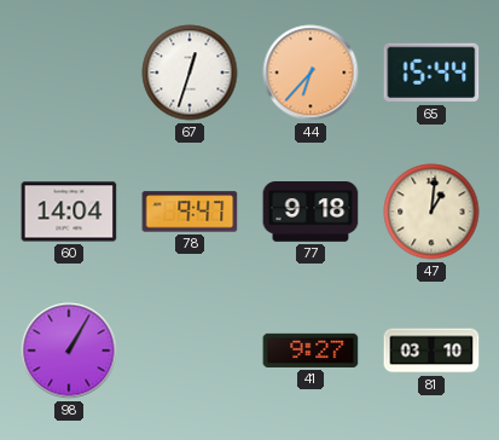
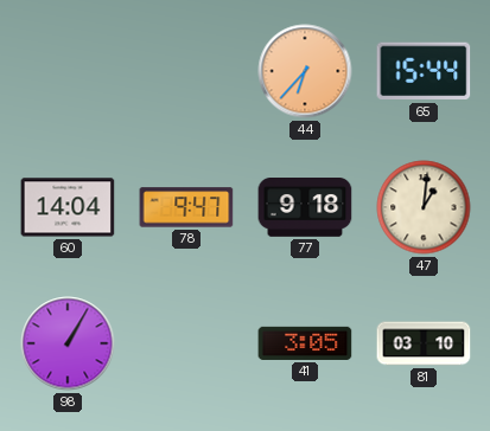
67: 12:33 -> none
41: 9:27 -> 3:05
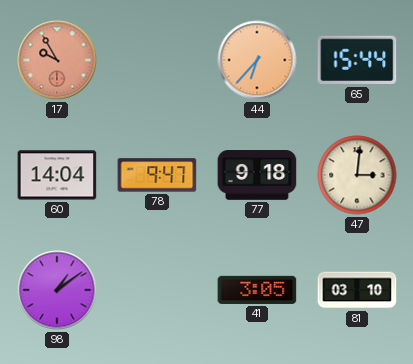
17: none -> 9:55
47: 1:01 -> 3:01
98: 1:05 -> 1:09
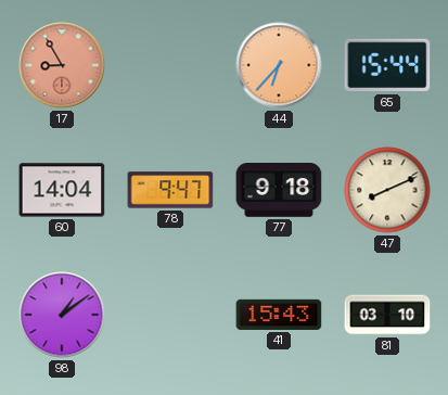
17: 9:55 -> 8:55
47: 3:01 -> 8:11
41: 3:05 -> 15:43
